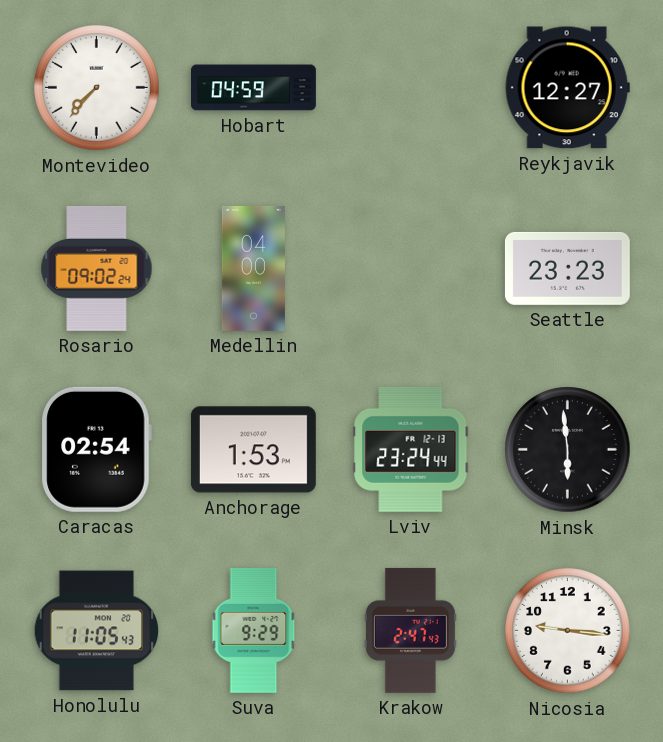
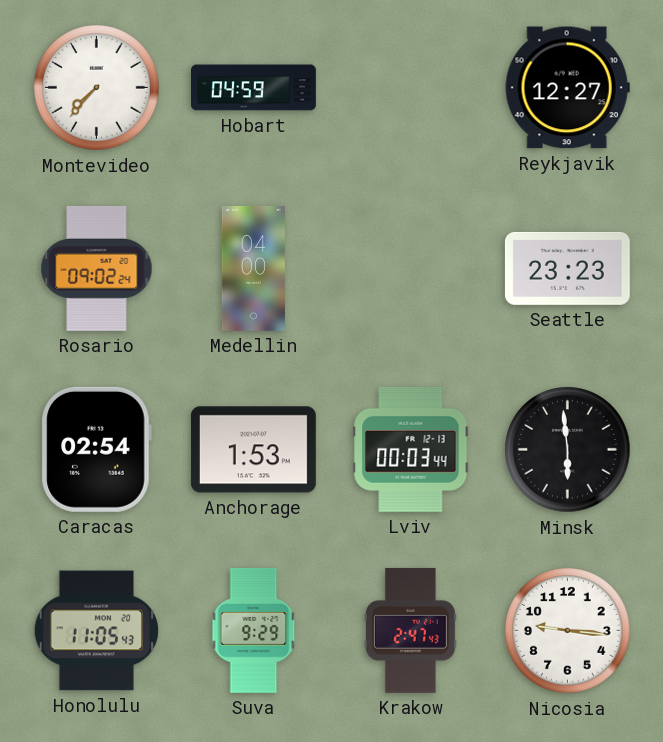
Lviv: 23:24 -> 00:03
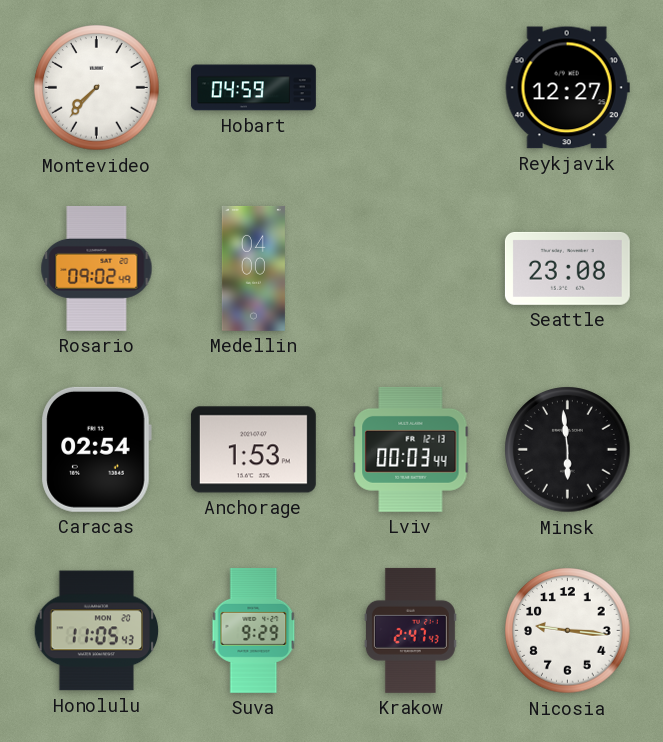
Rosario: 09:02:24 -> 09:02:49
Seattle: 23:23 -> 23:08
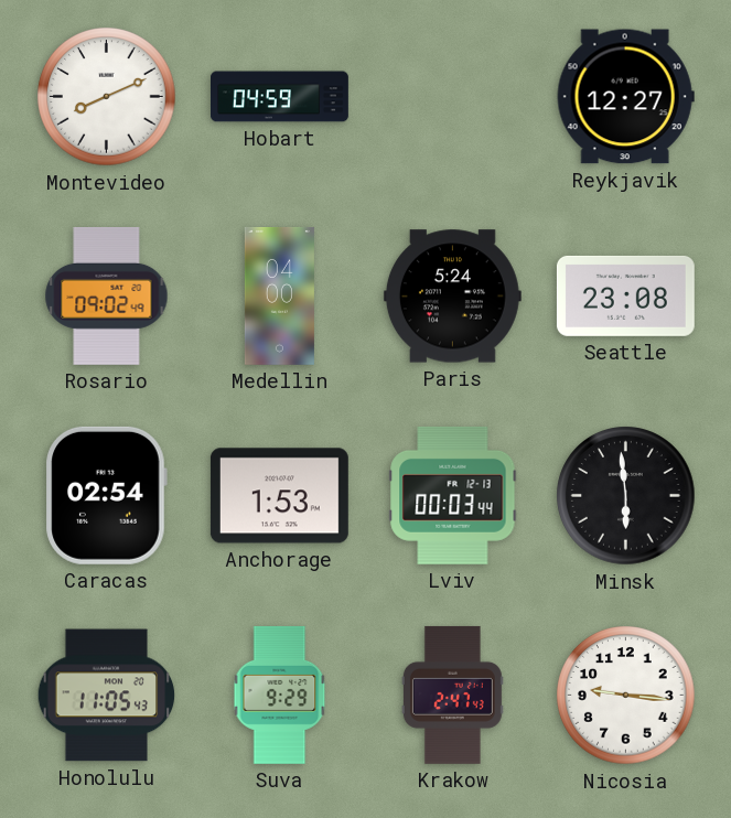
Montevideo: 7:37 -> 8:11
Paris: none -> 5:24
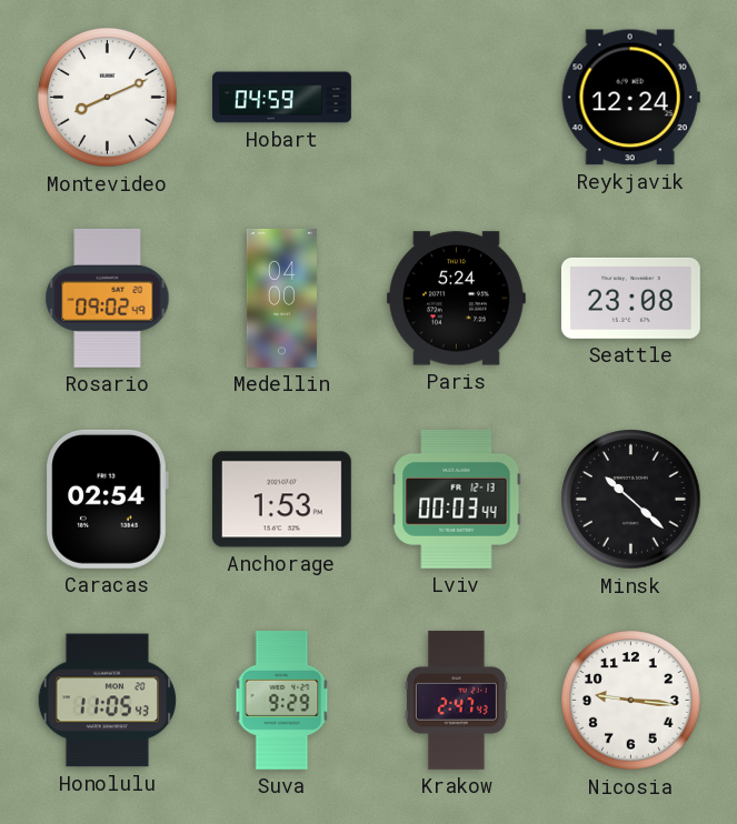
Reykjavik: 12:27 -> 12:24
Minsk: 5:59 -> 10:22
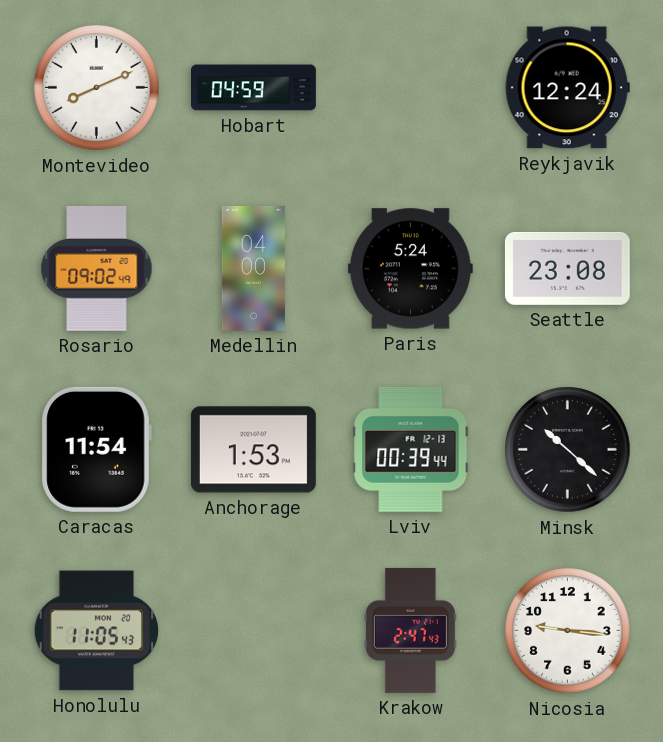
Caracas: 02:54 -> 11:54
Lviv: 00:03 -> 00:39
Suva: 9:29 -> none
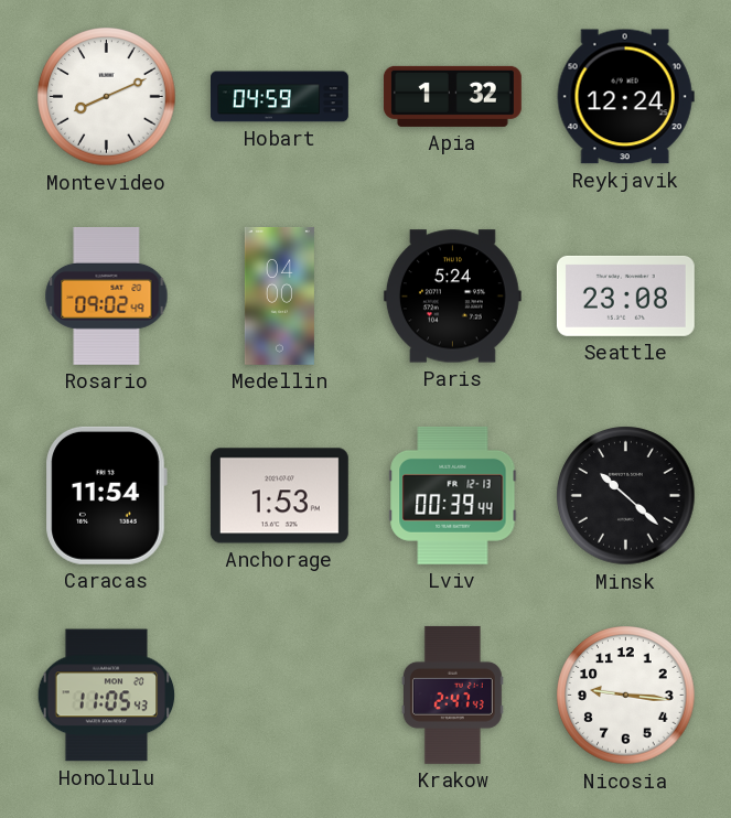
Apia: none -> 1:32
